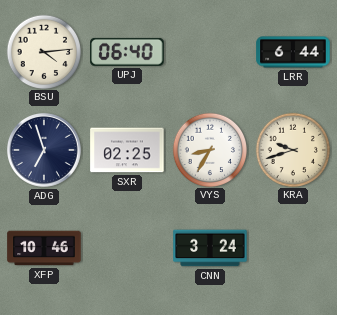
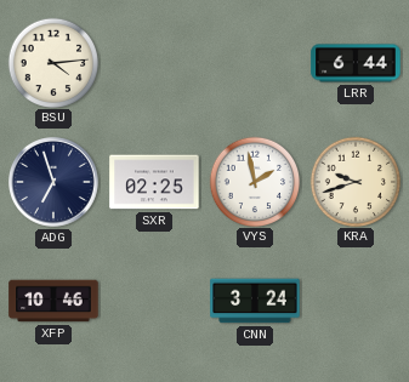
UPJ: 06:40 -> none
VYS: 8:35 -> 1:58
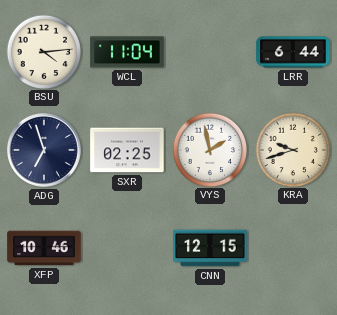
WCL: none -> 11:04
CNN: 3:24 -> 12:15
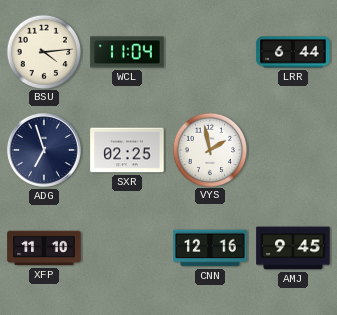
KRA: 9:42 -> none
XFP: 10:46 -> 11:10
CNN: 12:15 -> 12:16
AMJ: none -> 9:45
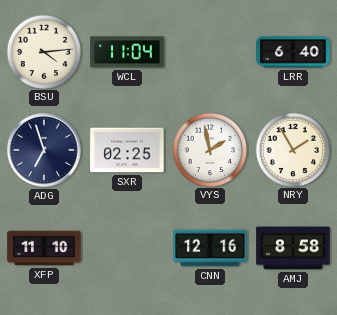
LRR: 6:44 -> 6:40
NRY: none -> 1:55
AMJ: 9:45 -> 8:58
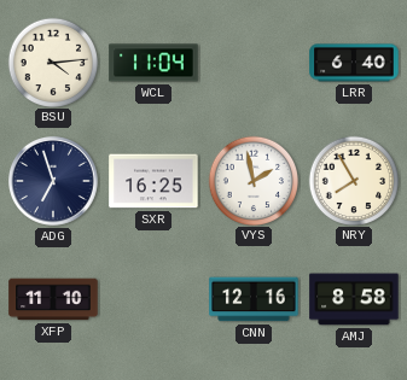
SXR: 02:25 -> 16:25
NRY: 1:55 -> 7:55
